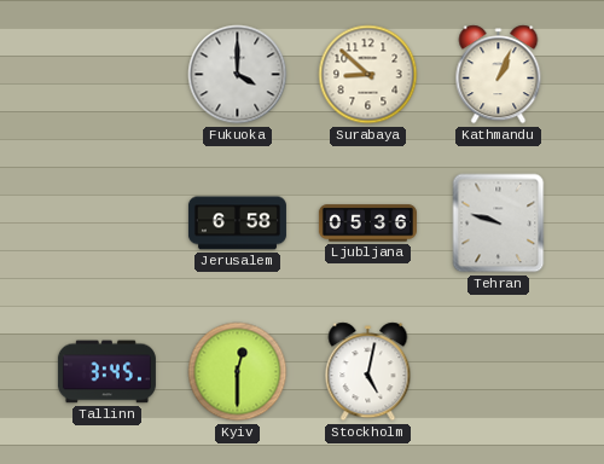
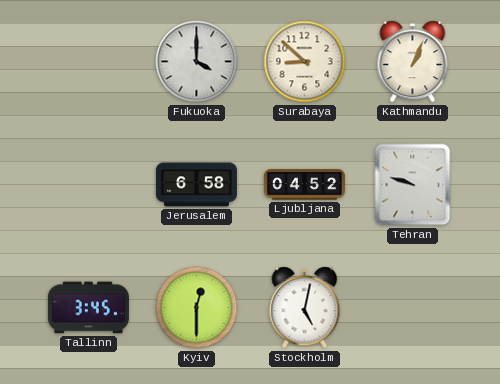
Ljubljana: 05:36 -> 04:52
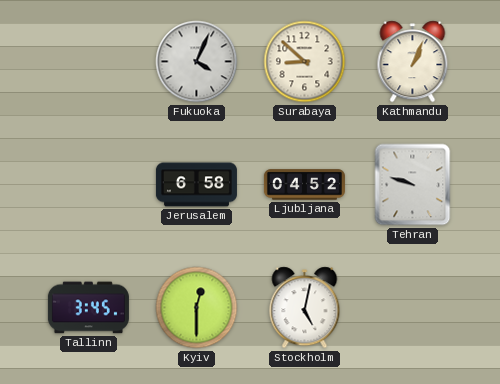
Fukuoka: 4:00 -> 4:04
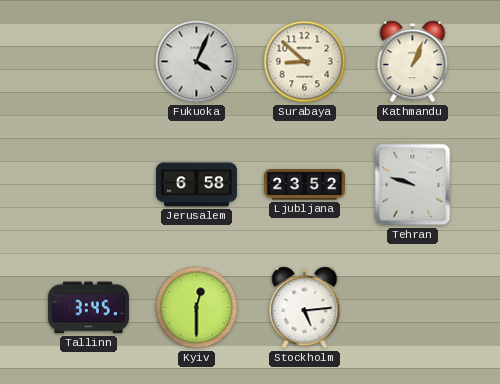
Ljubljana: 04:52 -> 23:52
Stockholm: 5:02 -> 5:14
